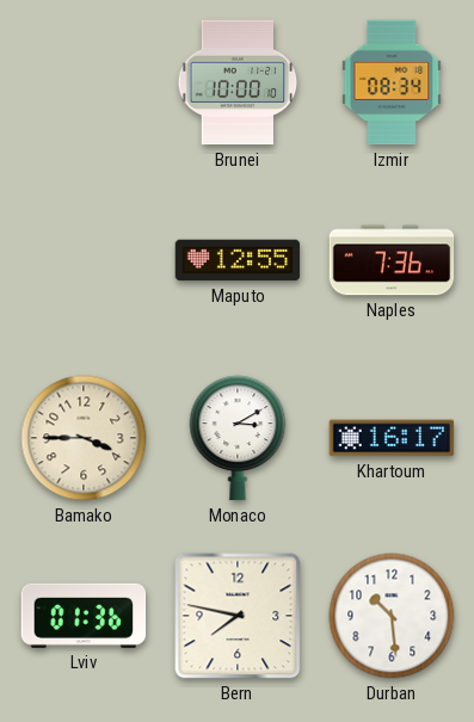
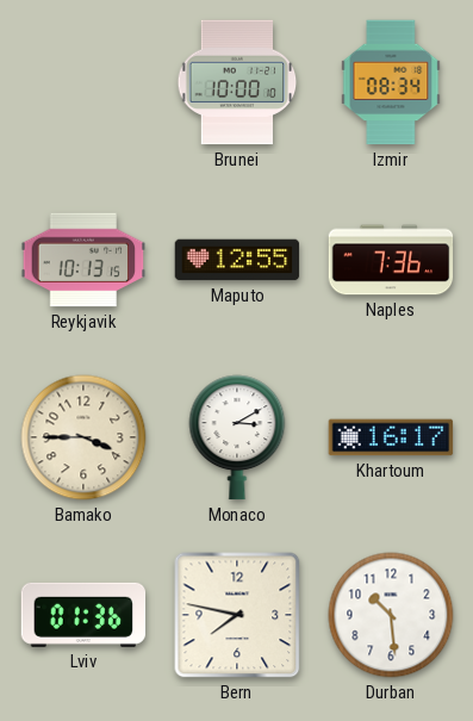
Reykjavik: none -> 10:13
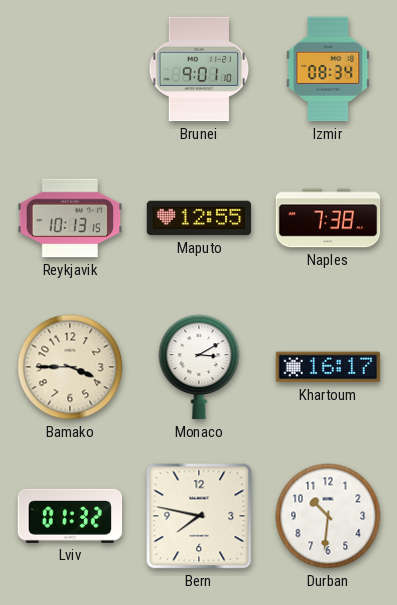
Brunei: 10:00 -> 9:01
Naples: 7:36 -> 7:38
Lviv: 01:36 -> 01:32
Durban: 10:29 -> 10:31
